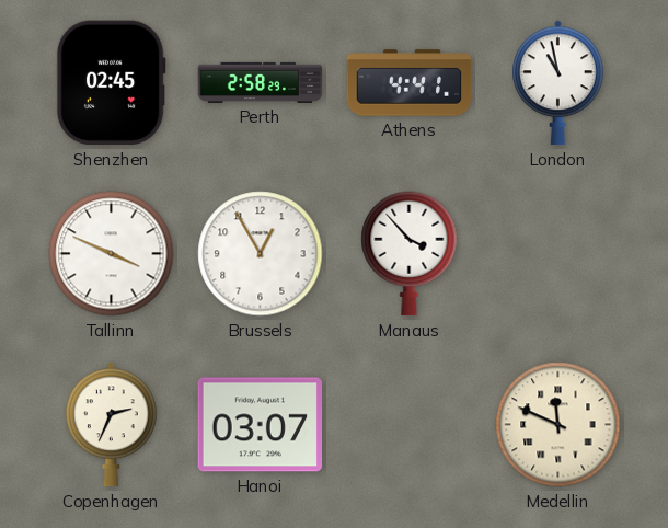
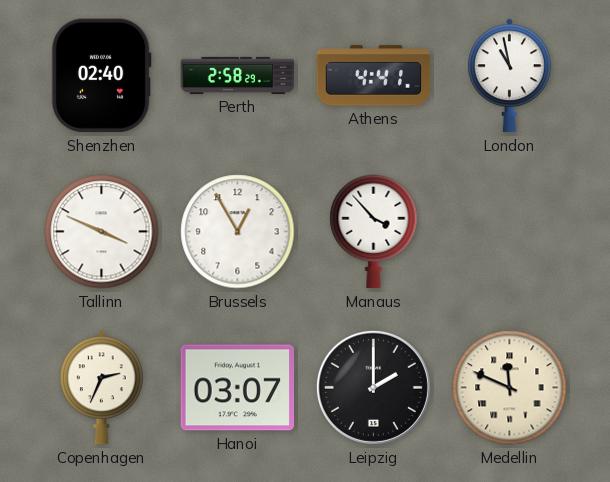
Shenzhen: 02:45 -> 02:40
Leipzig: none -> 2:00
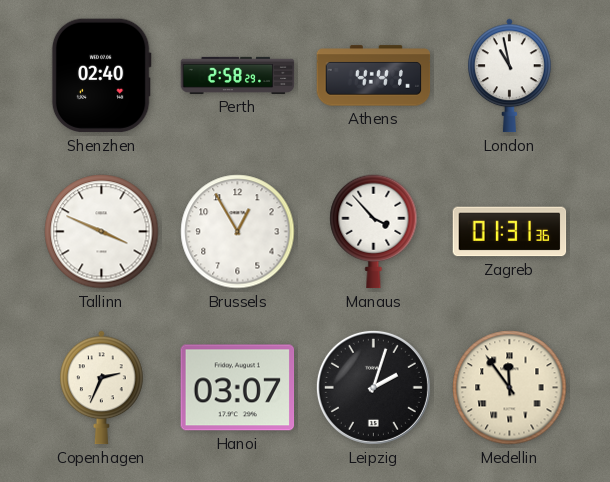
Zagreb: none -> 01:31
Leipzig: 2:00 -> 2:03
Medellin: 11:49 -> 11:54
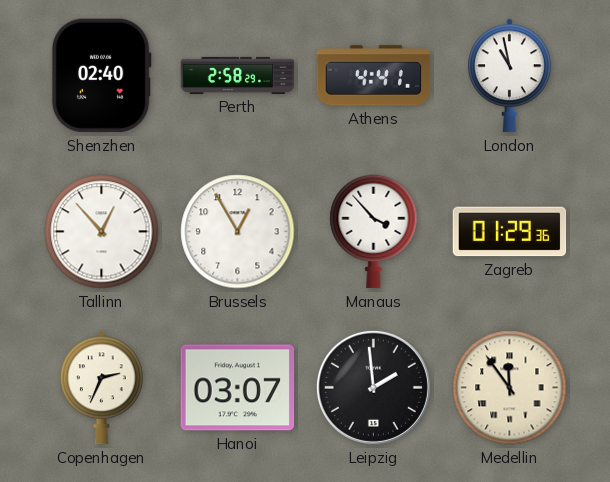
Tallinn: 3:49 -> 12:53
Zagreb: 01:31 -> 01:29
Leipzig: 2:03 -> 1:59
